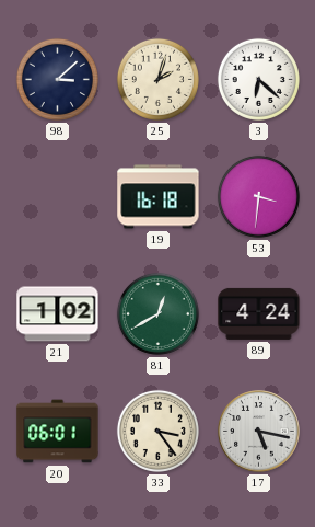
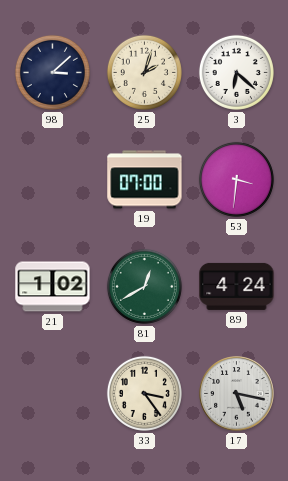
19: 16:18 -> 07:00
20: 06:01 -> none
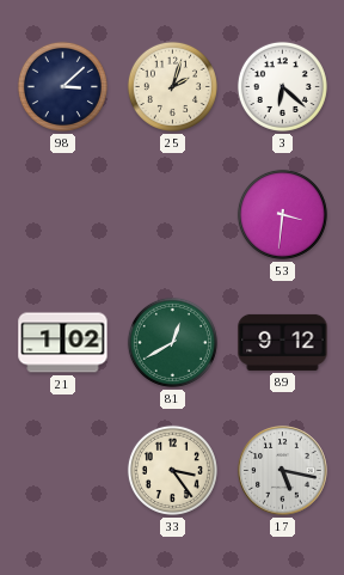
19: 07:00 -> none
89: 4:24 -> 9:12
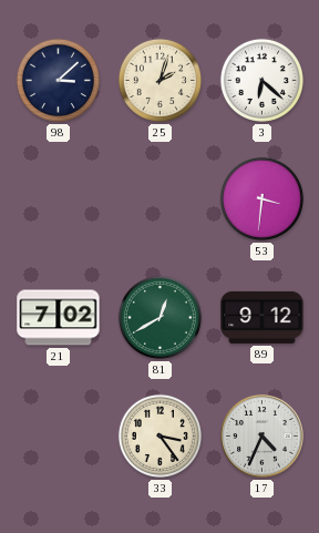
21: 1:02 -> 7:02
17: 5:17 -> 4:34
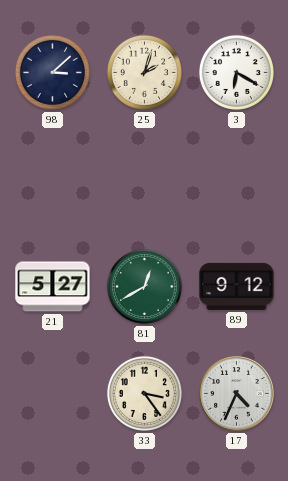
3: 6:22 -> 6:20
53: 3:31 -> none
21: 7:02 -> 5:27
